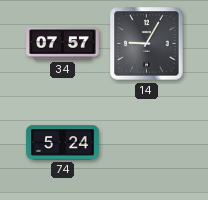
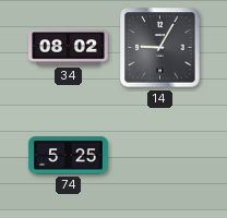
34: 07:57 -> 08:02
74: 5:24 -> 5:25
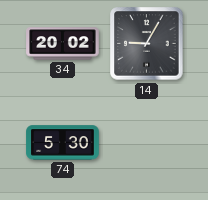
34: 08:02 -> 20:02
74: 5:25 -> 5:30
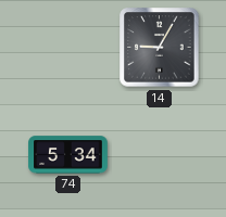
34: 20:02 -> none
74: 5:30 -> 5:34
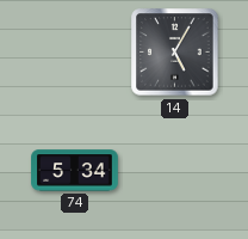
14: 9:05 -> 5:05
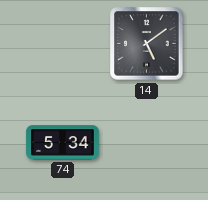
14: 5:05 -> 5:09
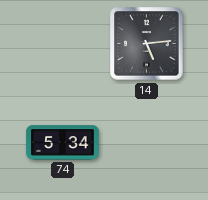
14: 5:09 -> 5:14
